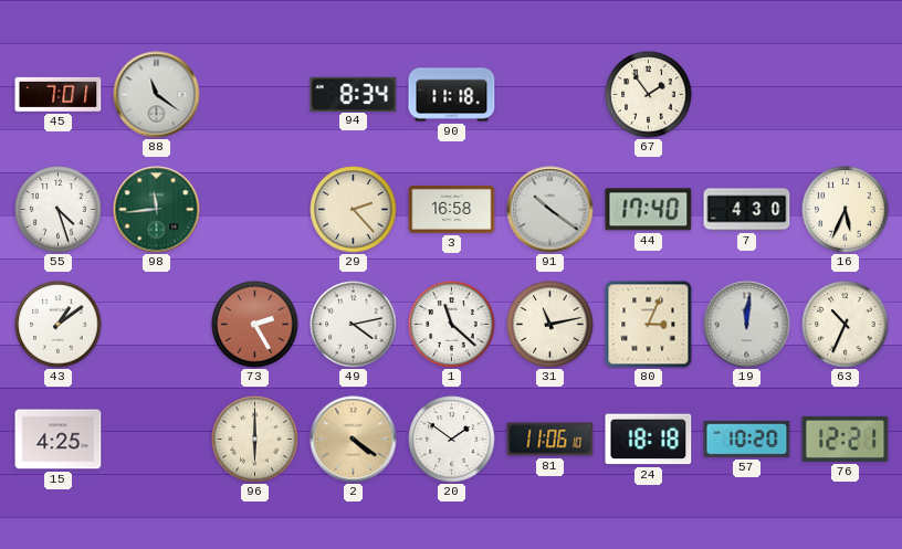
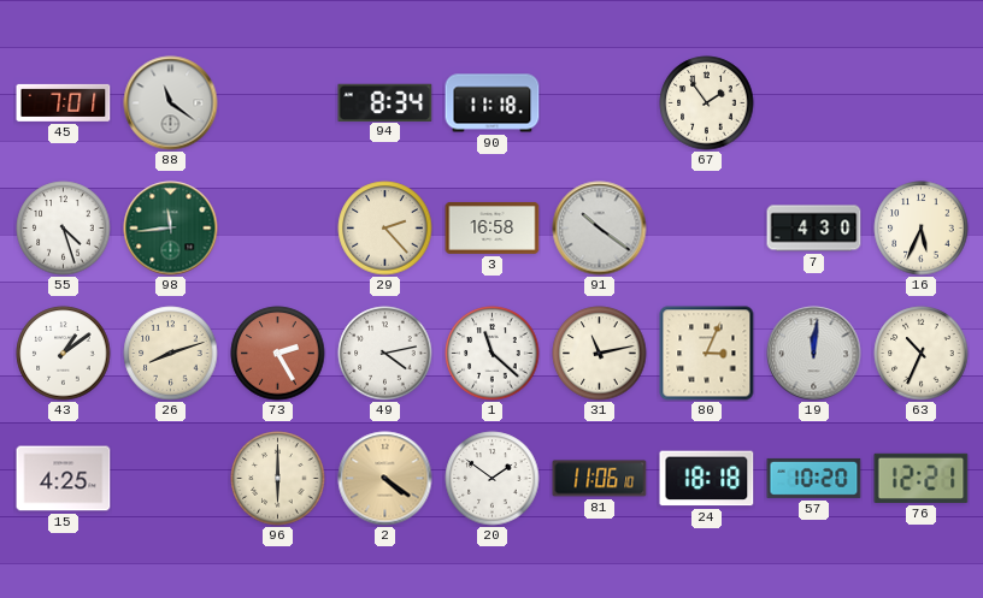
44: 17:40 -> none
26: none -> 8:12
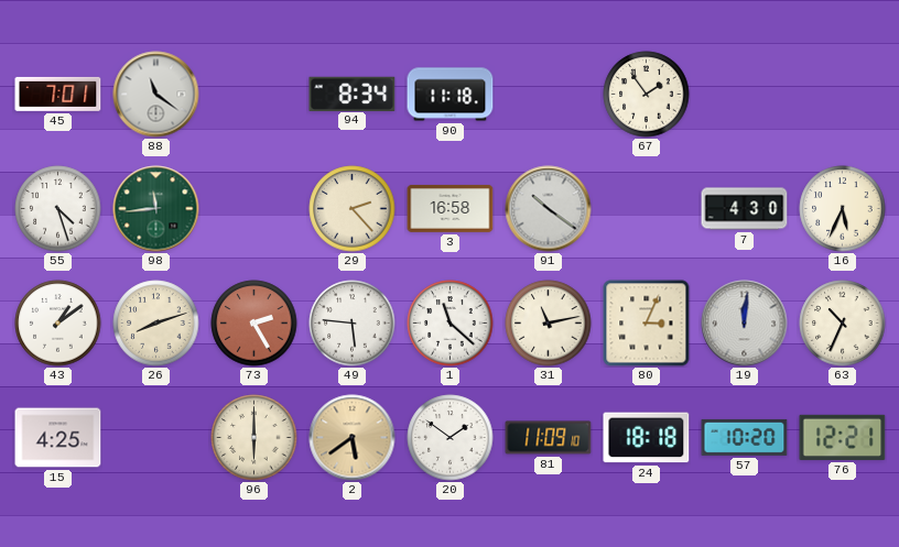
49: 4:13 -> 5:46
2: 4:21 -> 5:39
81: 11:06 -> 11:09
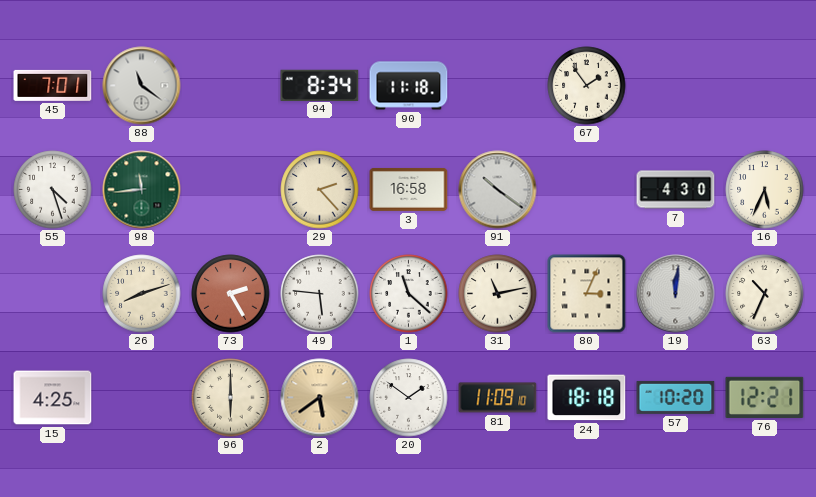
43: 1:09 -> none
